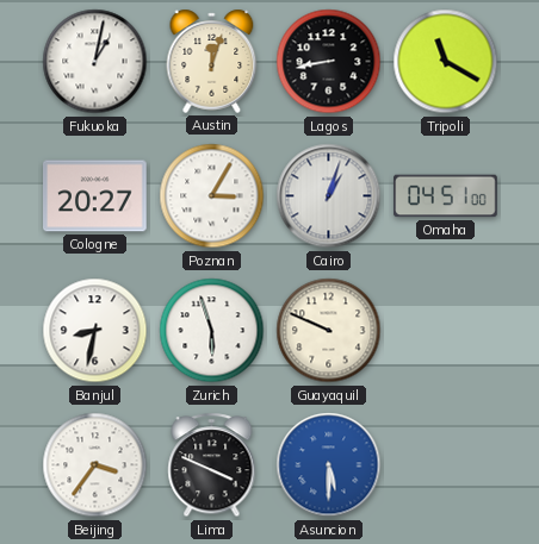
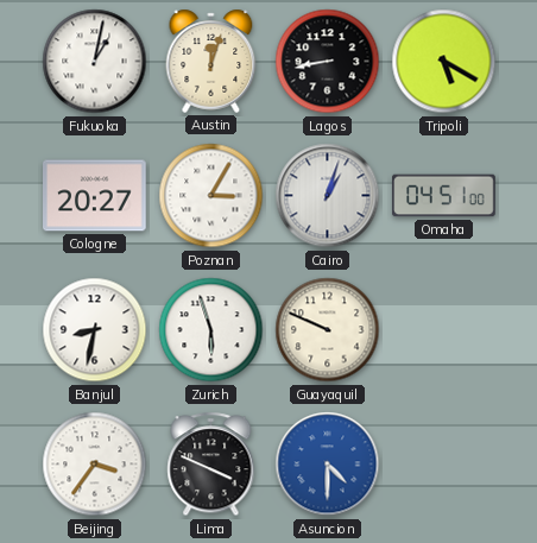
Tripoli: 11:20 -> 5:20
Asuncion: 5:30 -> 4:30
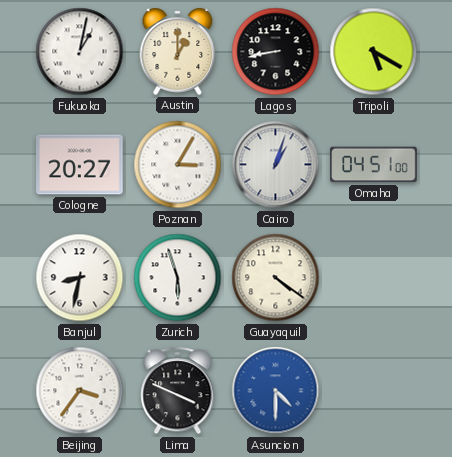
Austin: 12:03 -> 1:00
Guayaquil: 9:49 -> 4:21
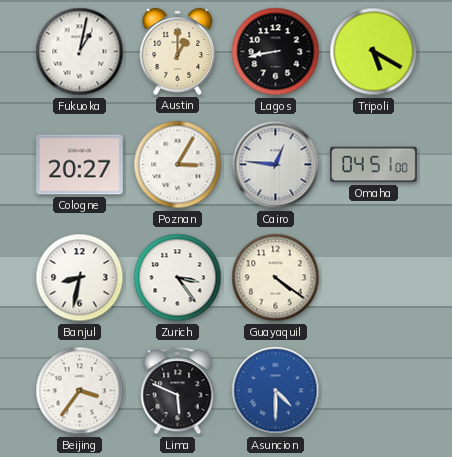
Cairo: 1:03 -> 12:46
Zurich: 5:57 -> 3:24
Lima: 3:49 -> 5:49
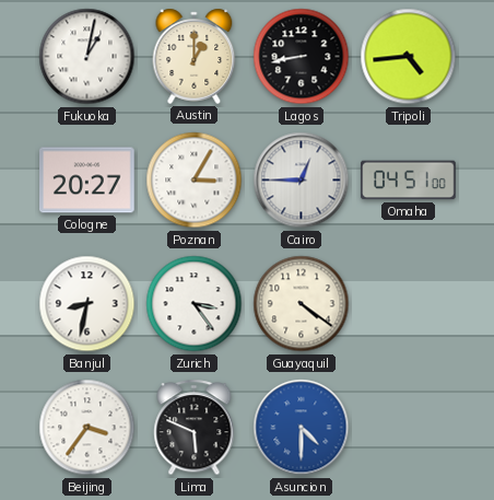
Tripoli: 5:20 -> 4:44
Cairo: 12:46 -> 12:45
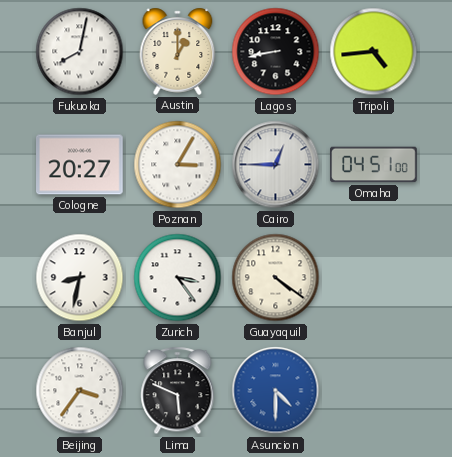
Fukuoka: 1:02 -> 8:02
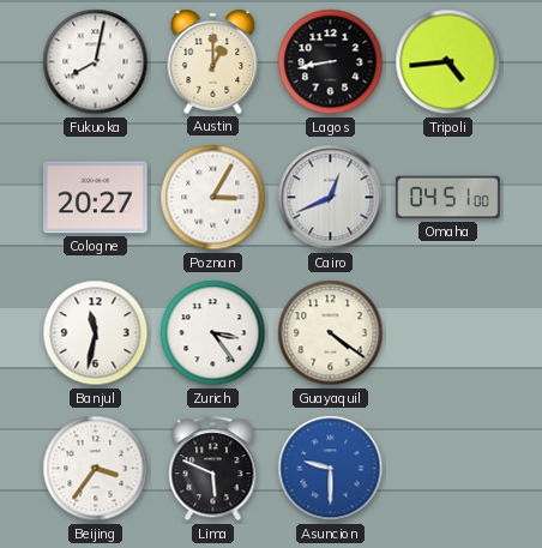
Cairo: 12:45 -> 12:41
Banjul: 8:32 -> 11:32
Asuncion: 4:30 -> 9:30
